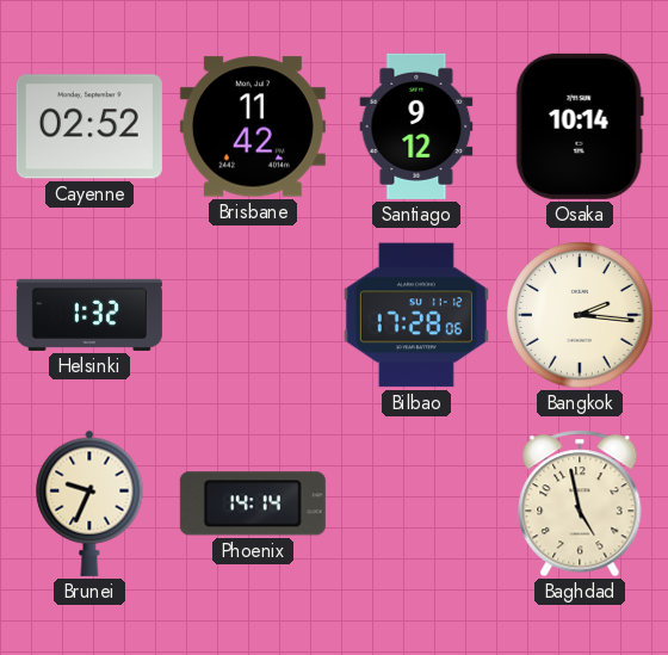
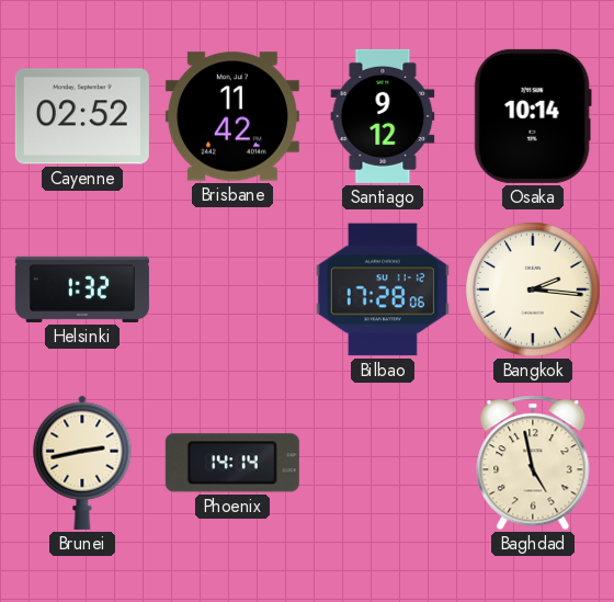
Brunei: 9:34 -> 2:43
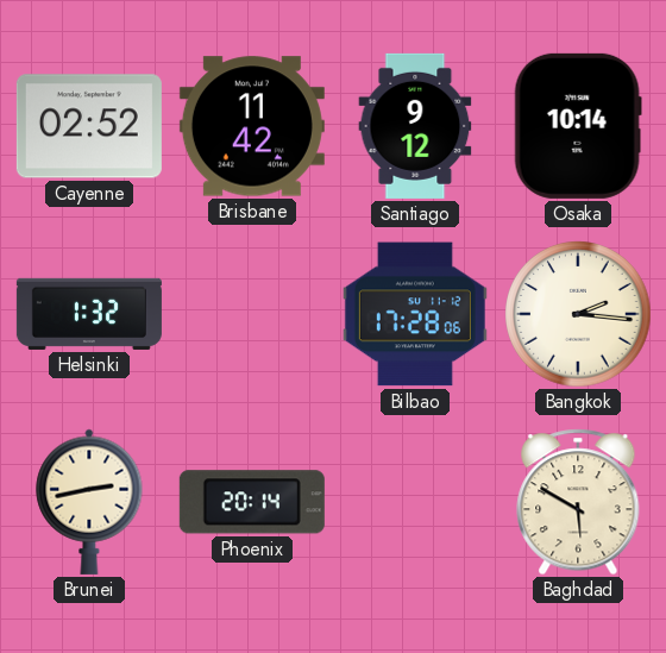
Phoenix: 14:14 -> 20:14
Baghdad: 4:58 -> 5:50
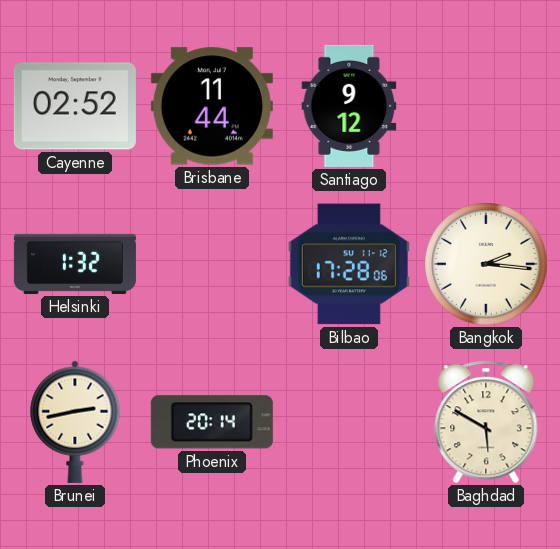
Brisbane: 11:42 -> 11:44
Osaka: 10:14 -> none
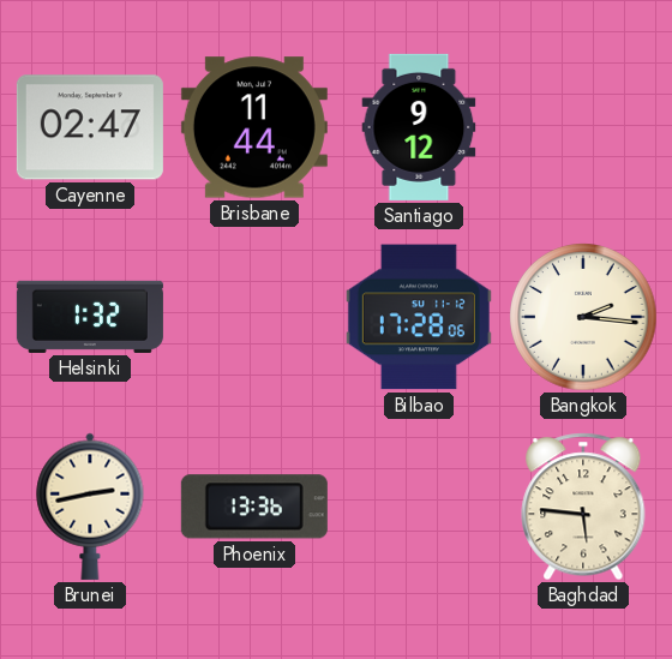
Cayenne: 02:52 -> 02:47
Phoenix: 20:14 -> 13:36
Baghdad: 5:50 -> 5:46
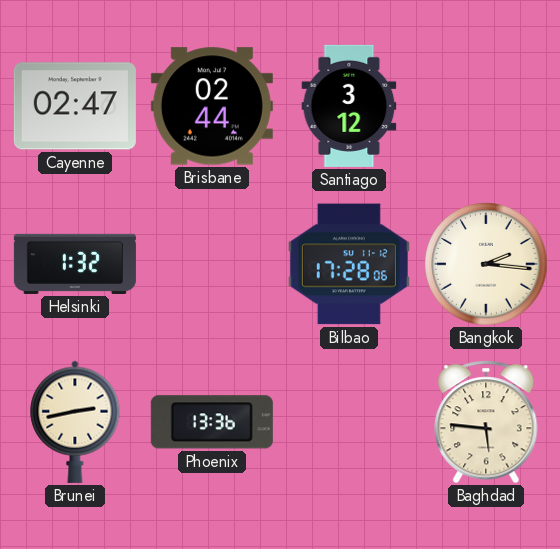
Brisbane: 11:44 -> 02:44
Santiago: 9:12 -> 3:12
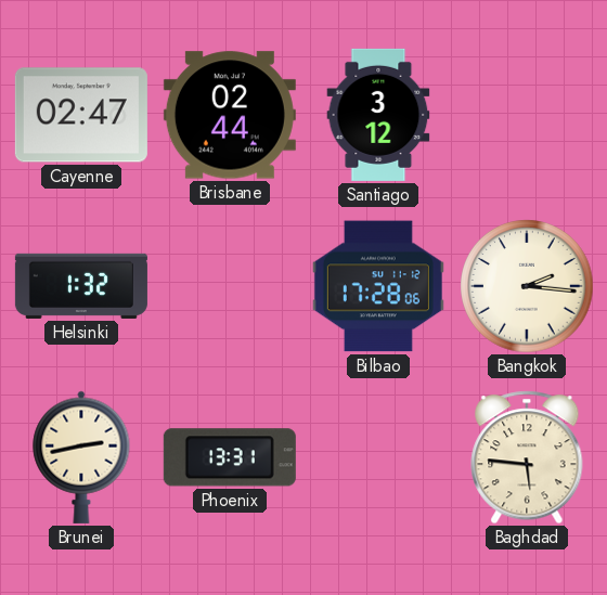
Phoenix: 13:36 -> 13:31
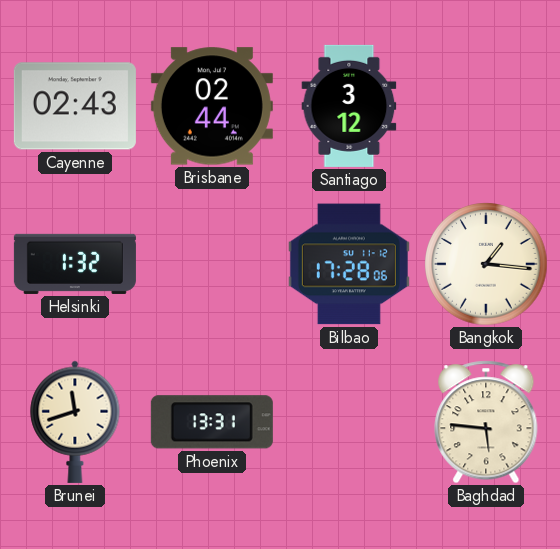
Cayenne: 02:47 -> 02:43
Bangkok: 2:16 -> 1:16
Brunei: 2:43 -> 11:42
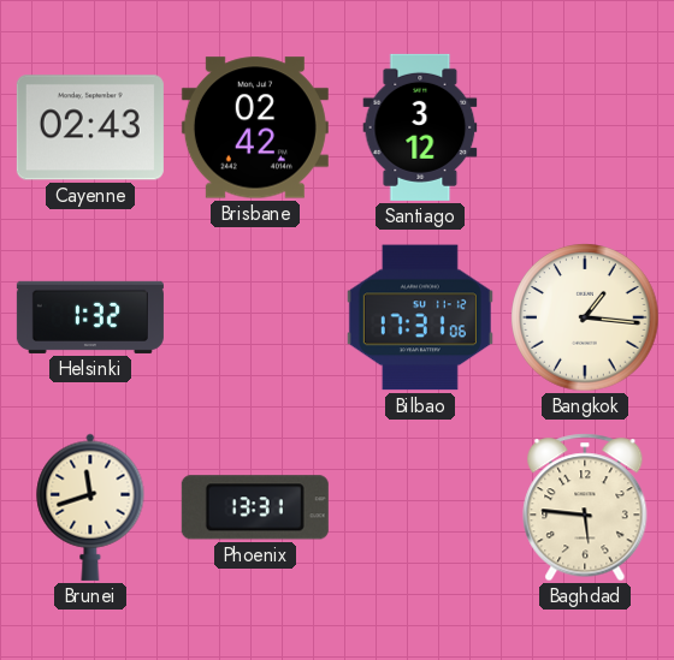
Brisbane: 02:44 -> 02:42
Bilbao: 17:28 -> 17:31
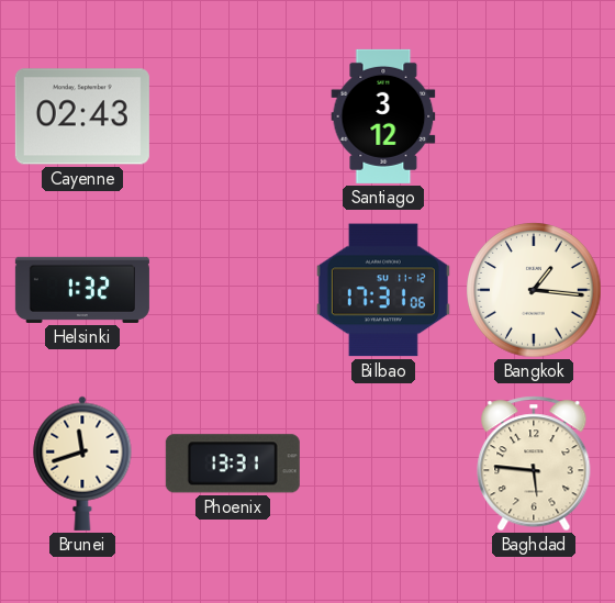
Brisbane: 02:42 -> none
